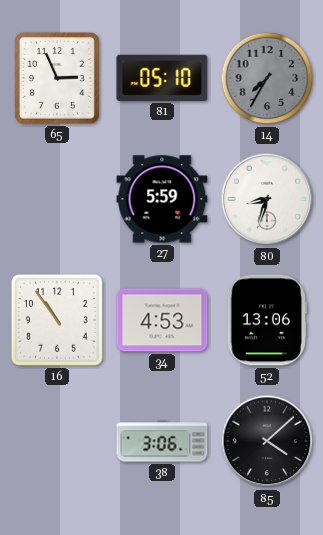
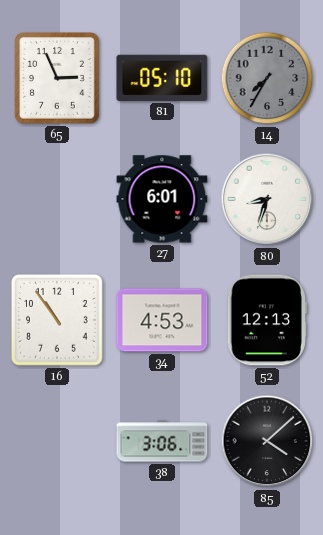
27: 5:59 -> 6:01
52: 13:06 -> 12:13
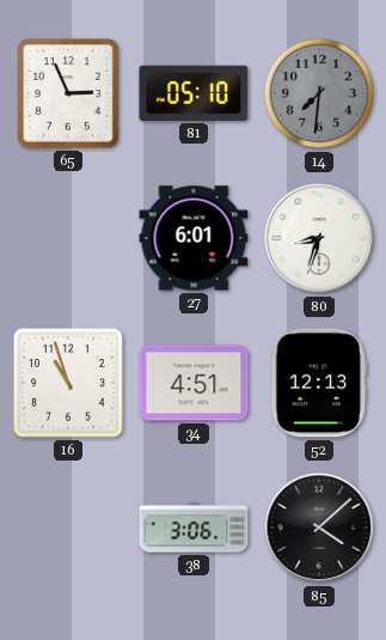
14: 7:35 -> 7:31
16: 10:54 -> 10:57
34: 4:53 -> 4:51
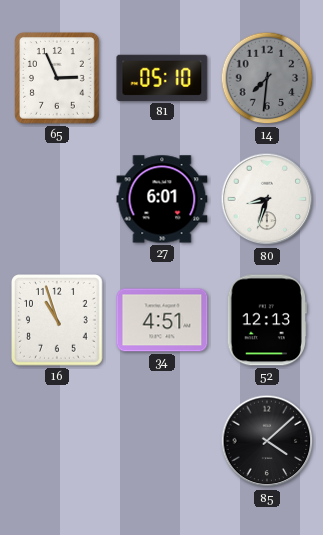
38: 3:06 -> none
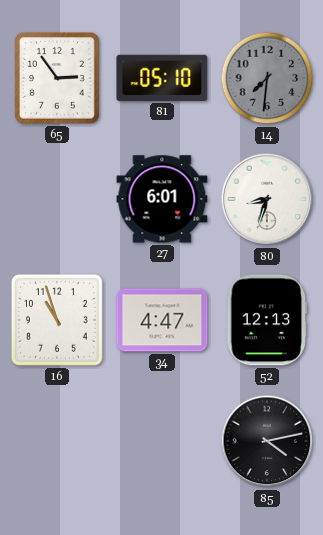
65: 2:56 -> 2:54
34: 4:51 -> 4:47
85: 4:08 -> 4:13
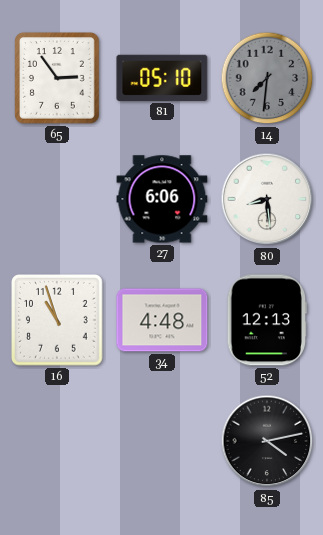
27: 6:01 -> 6:06
80: 8:33 -> 8:29
34: 4:47 -> 4:48
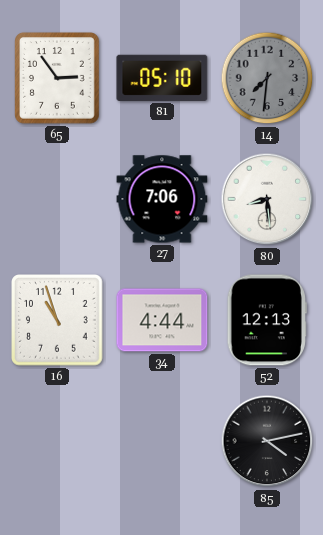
27: 6:06 -> 7:06
34: 4:48 -> 4:44
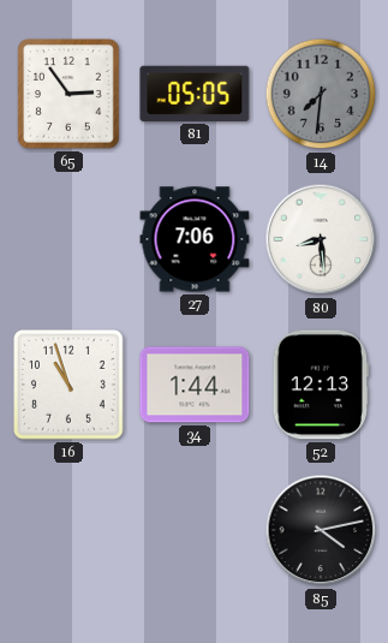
81: 05:10 -> 05:05
34: 4:44 -> 1:44
